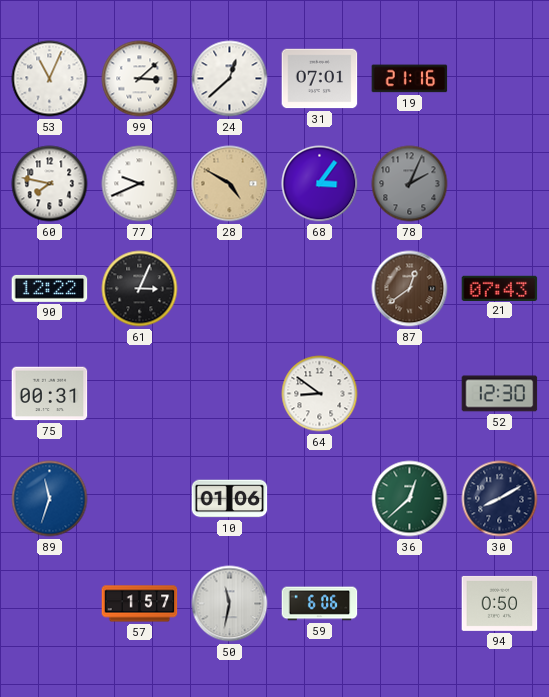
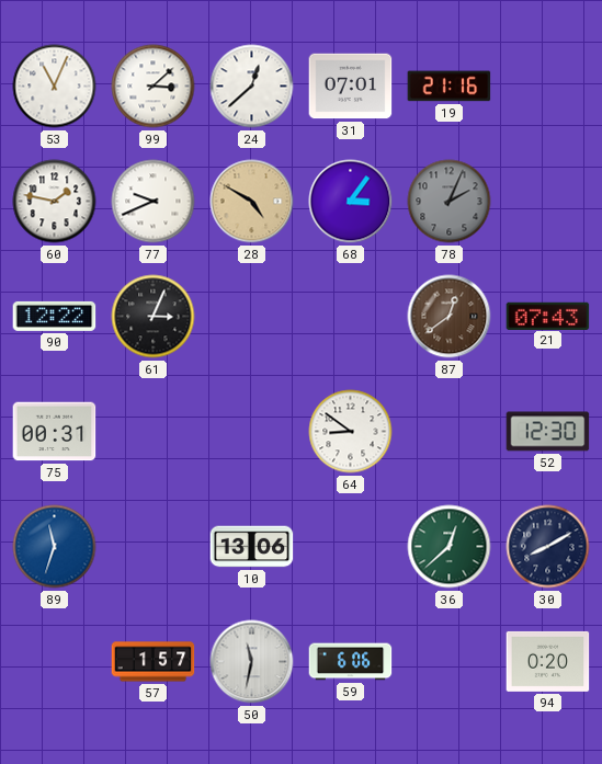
60: 7:47 -> 1:47
10: 01:06 -> 13:06
94: 0:50 -> 0:20
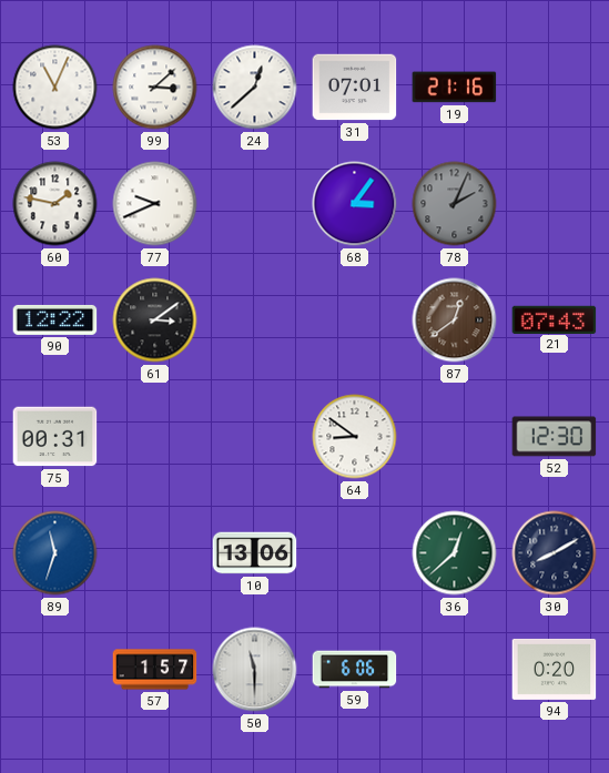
28: 4:50 -> none
61: 3:04 -> 3:09
50: 11:32 -> 11:30
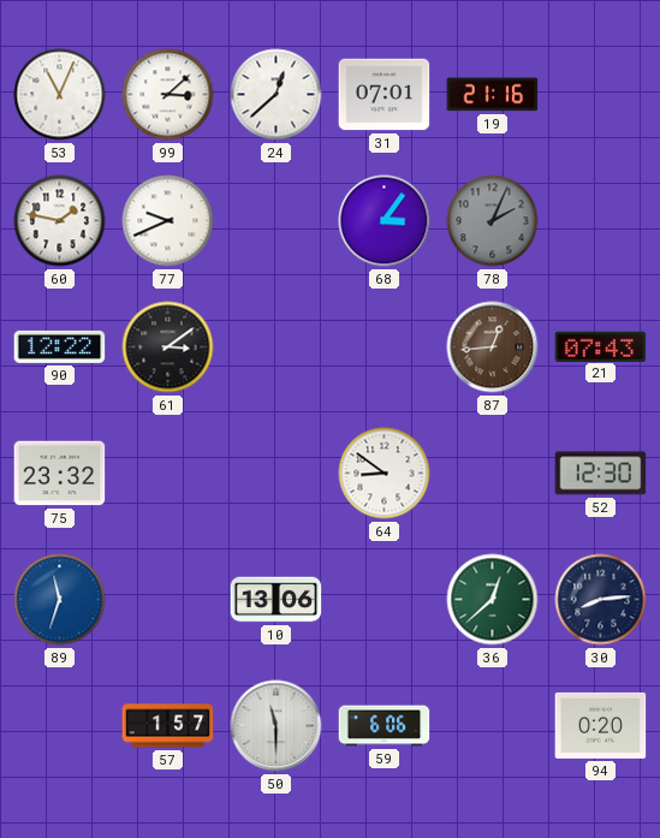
87: 12:39 -> 12:44
75: 00:31 -> 23:32
30: 8:10 -> 8:14
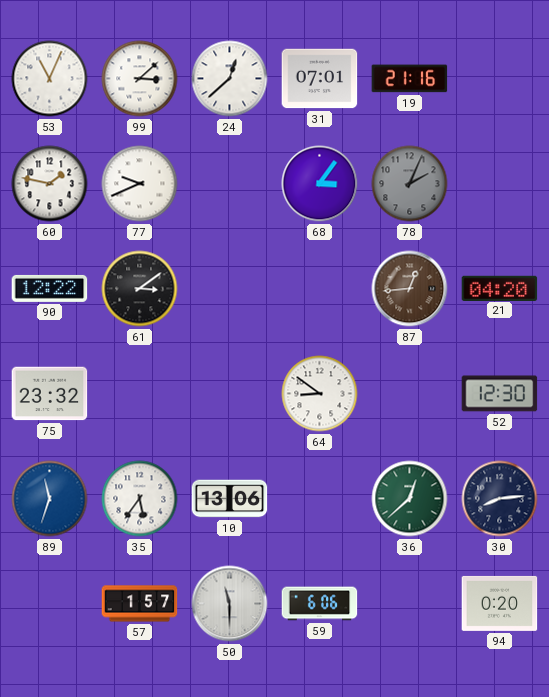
21: 07:43 -> 04:20
35: none -> 5:36
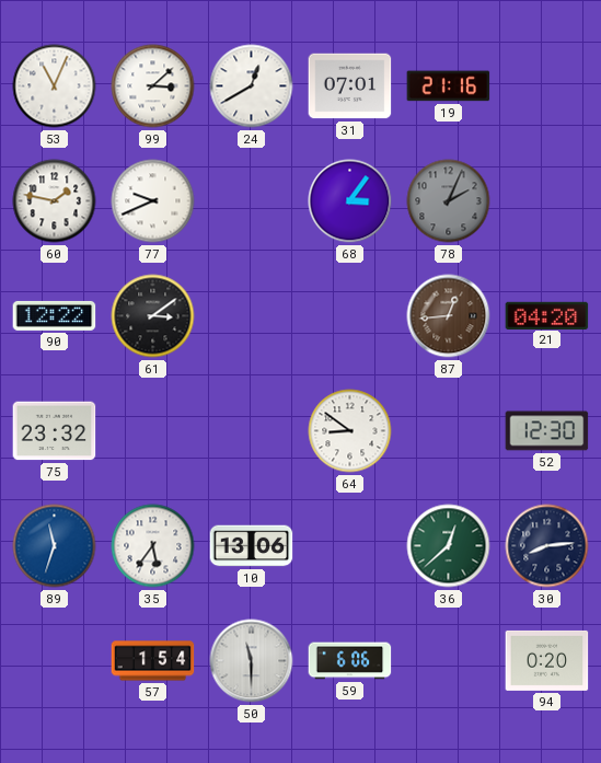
24: 12:38 -> 12:40
57: 1:57 -> 1:54
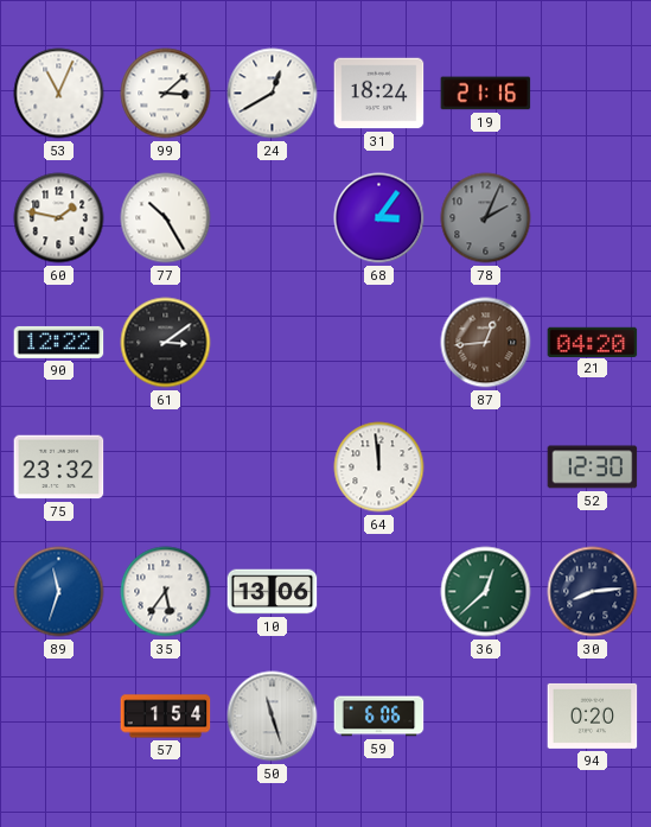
31: 07:01 -> 18:24
77: 9:41 -> 10:25
64: 8:51 -> 11:59
50: 11:30 -> 11:27
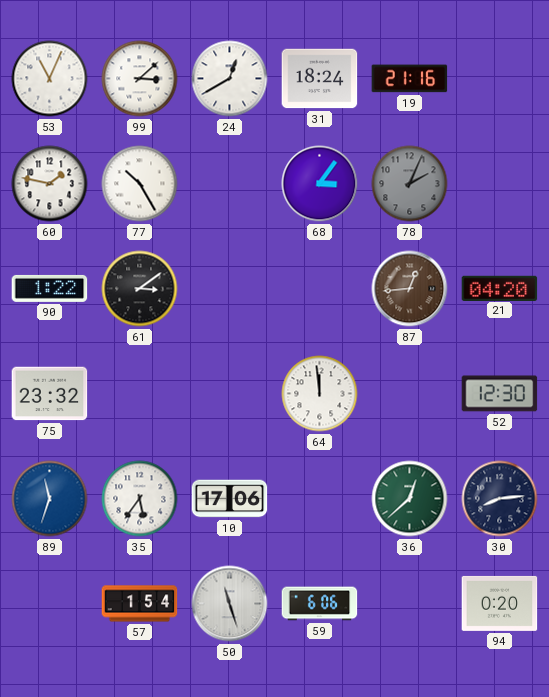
90: 12:22 -> 1:22
10: 13:06 -> 17:06
